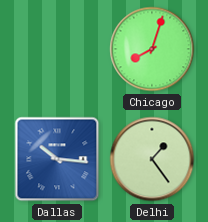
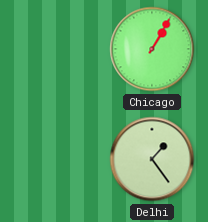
Chicago: 8:03 -> 1:05
Dallas: 10:16 -> none
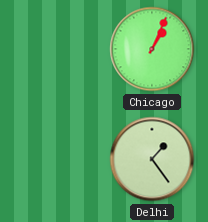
Chicago: 1:05 -> 1:04
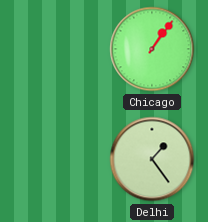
Chicago: 1:04 -> 1:06
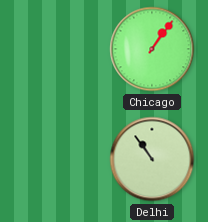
Delhi: 1:24 -> 10:54
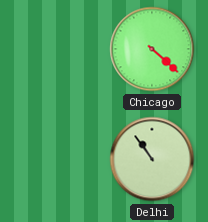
Chicago: 1:06 -> 4:22
